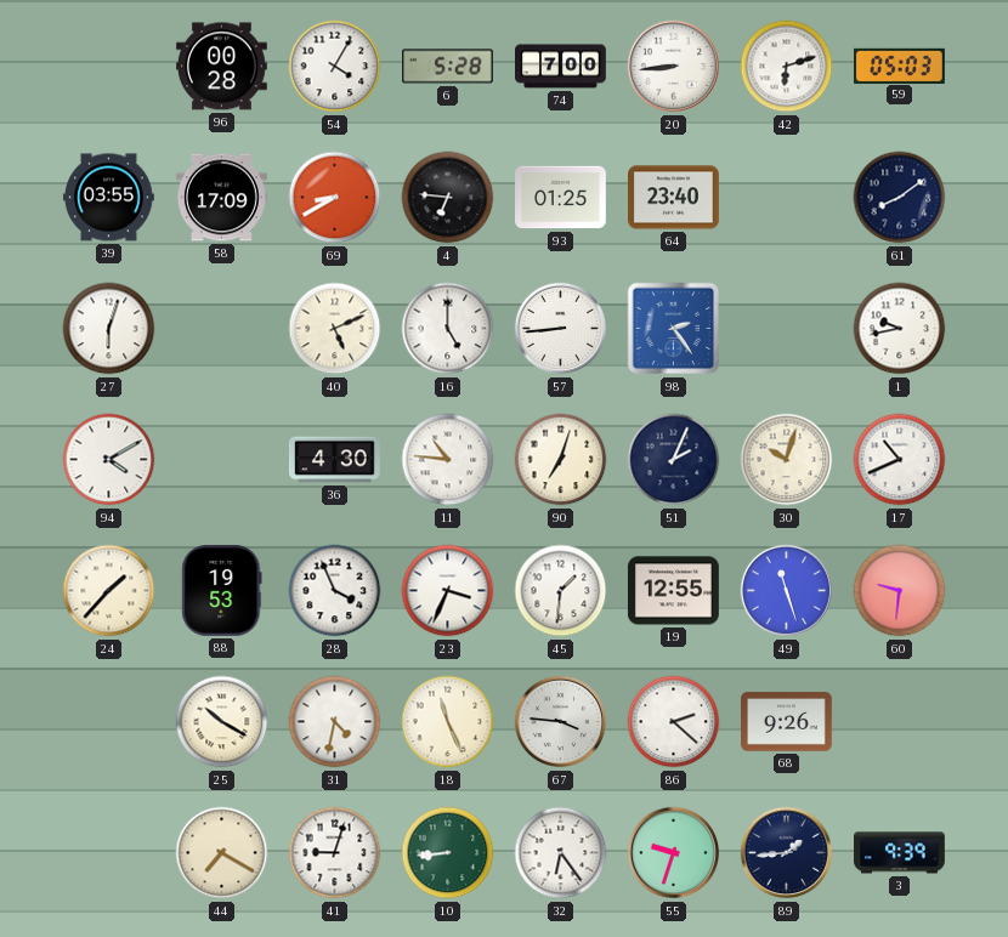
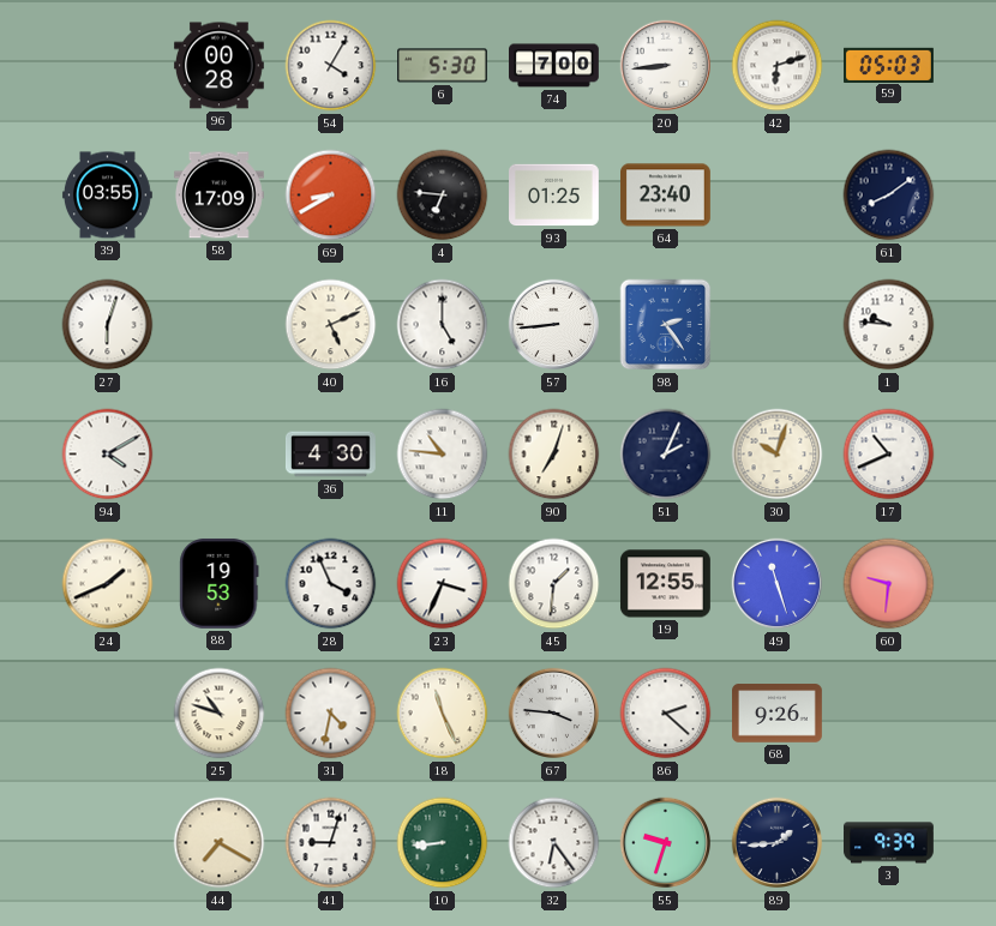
6: 5:28 -> 5:30
1: 9:43 -> 9:46
24: 1:37 -> 1:41
25: 10:20 -> 10:48
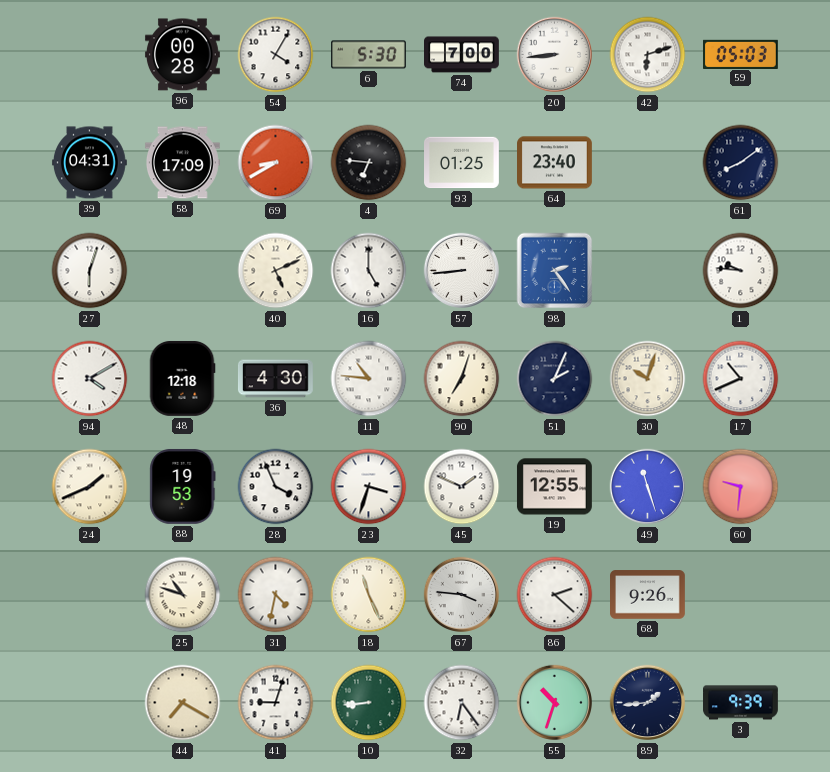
39: 03:55 -> 04:31
48: none -> 12:18
23: 3:34 -> 3:33
45: 1:31 -> 1:49
55: 9:33 -> 10:33
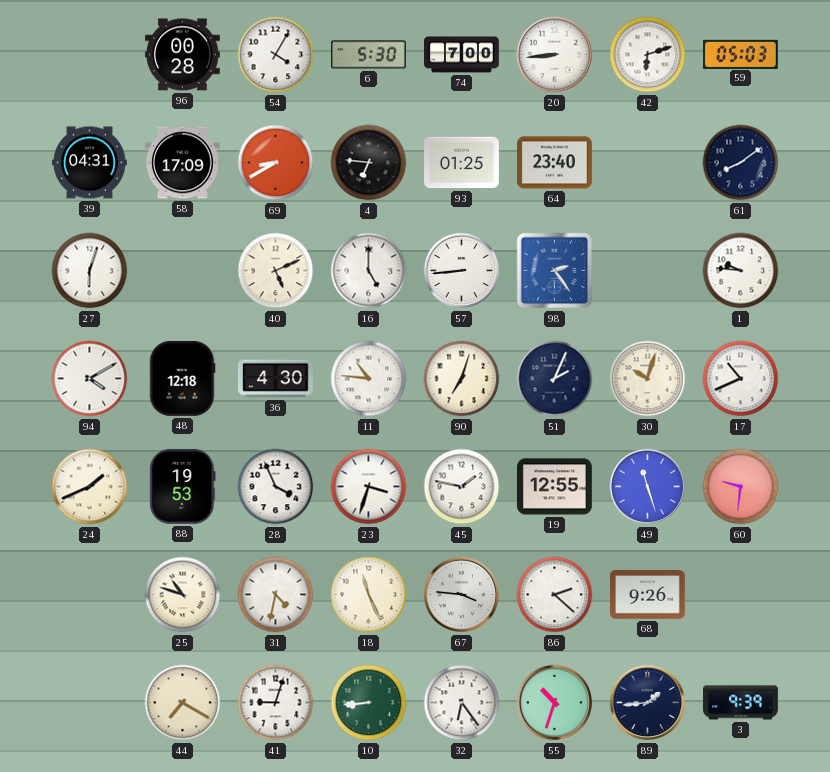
45: 1:49 -> 1:47
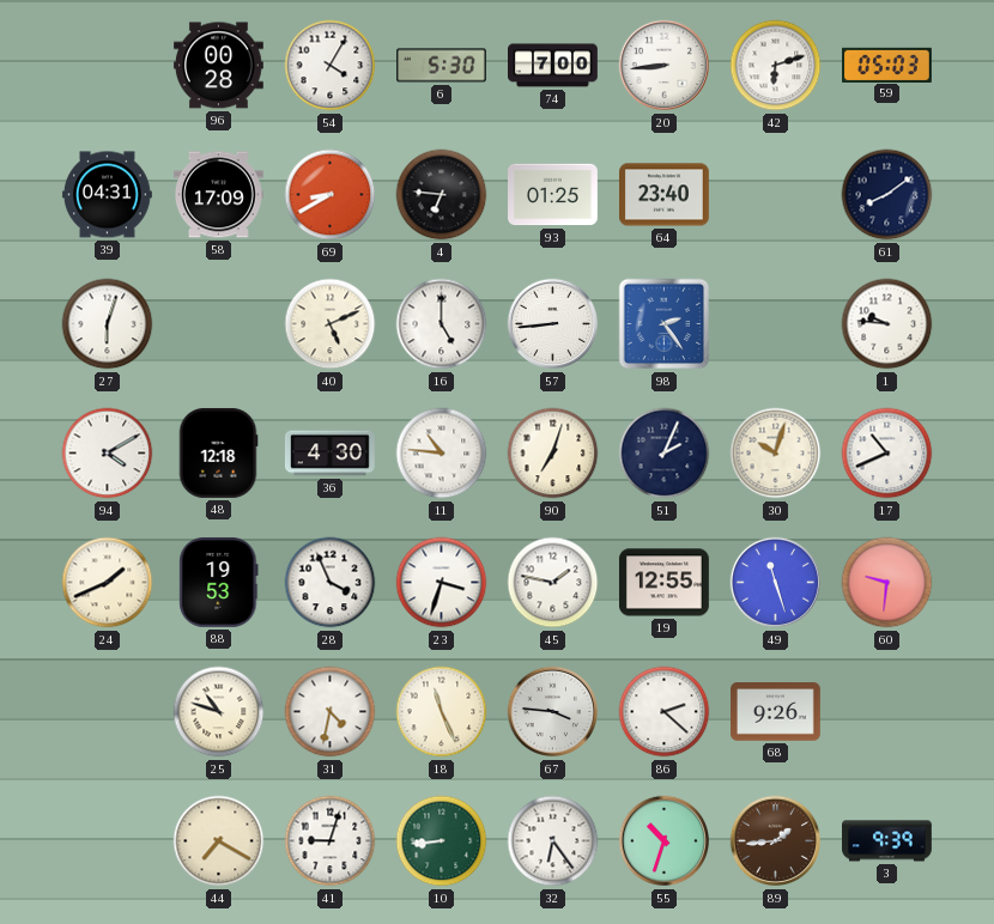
89 dial: navy -> brown
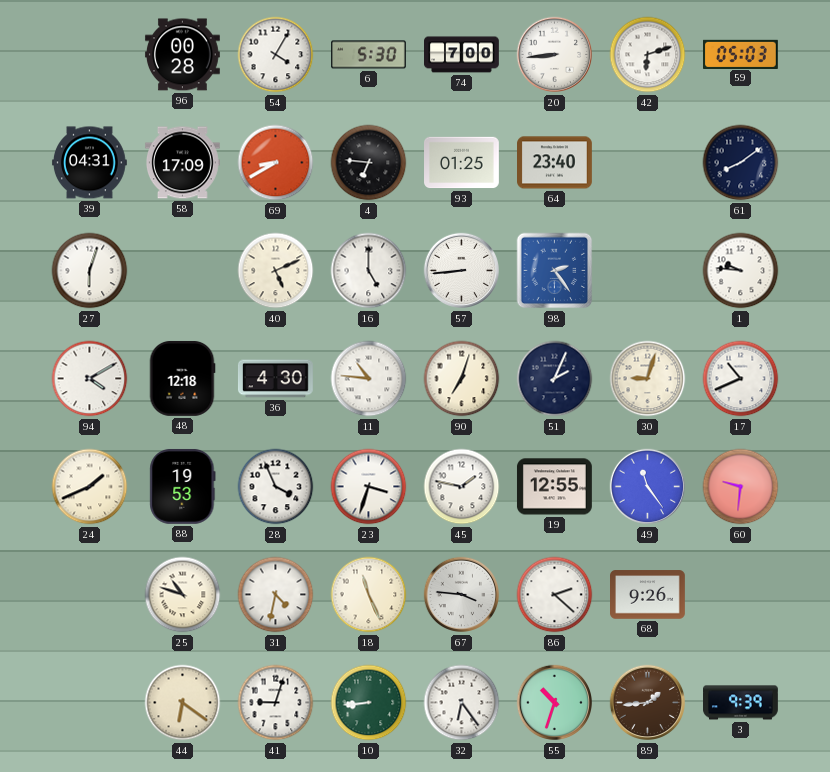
30: 10:03 -> 9:03
49: 11:27 -> 11:24
44: 7:20 -> 6:21
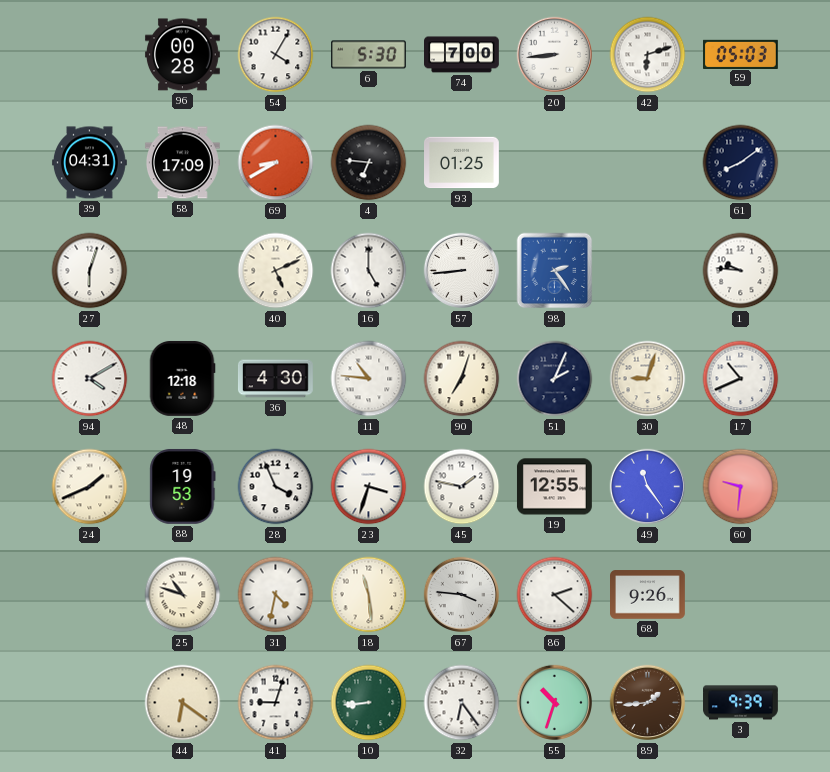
64: 23:40 -> none
18: 11:26 -> 11:29
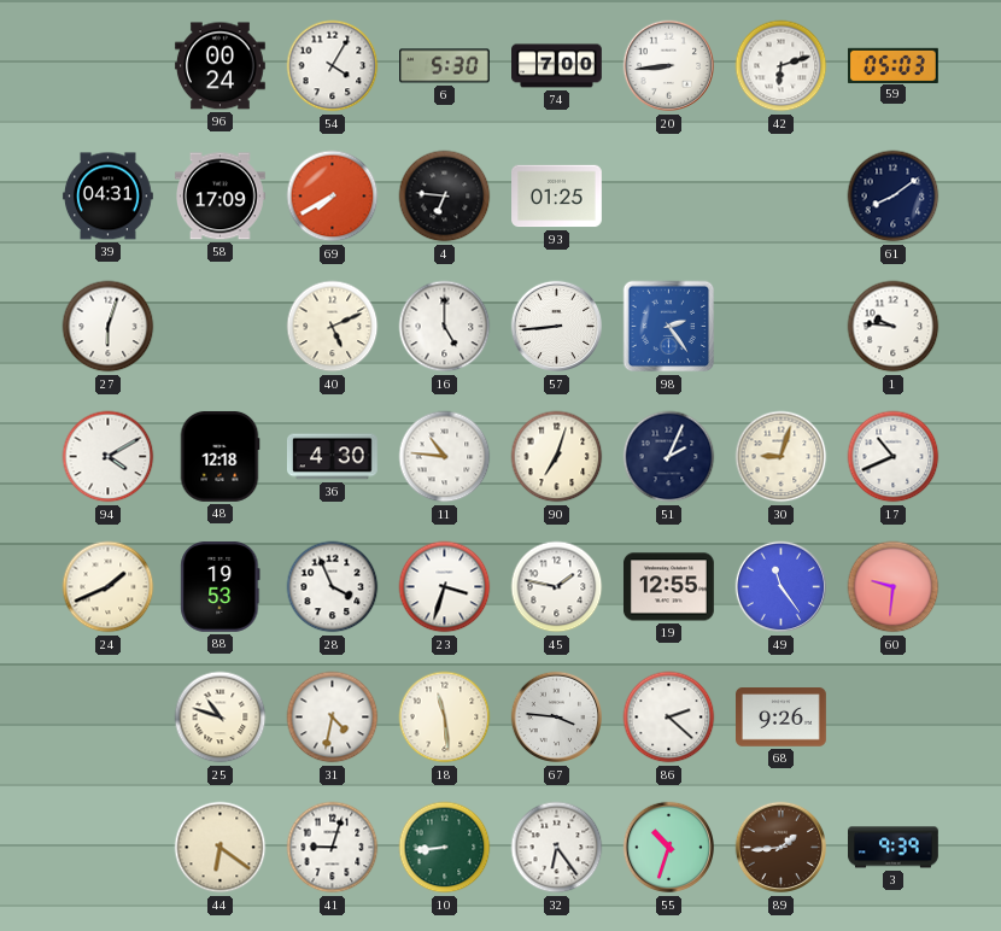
96: 00:28 -> 00:24
69: 8:40 -> 7:40
